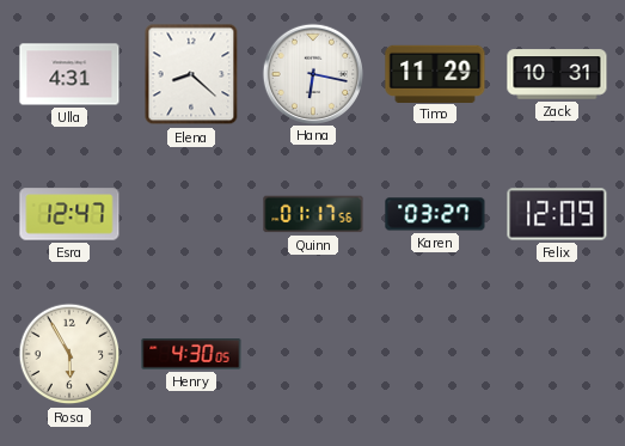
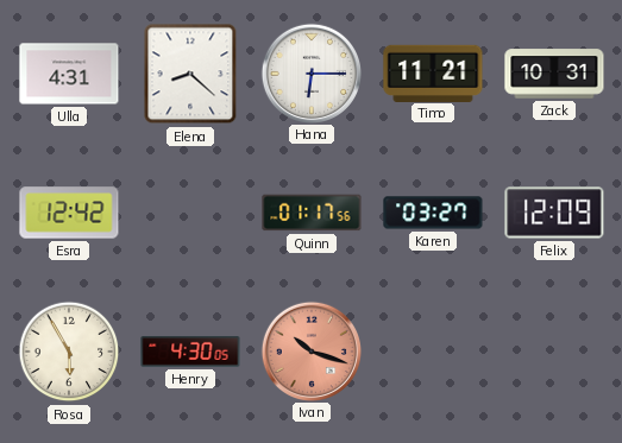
Hana: 6:17 -> 6:15
Timo: 11:29 -> 11:21
Esra: 12:47 -> 12:42
Ivan: none -> 10:18
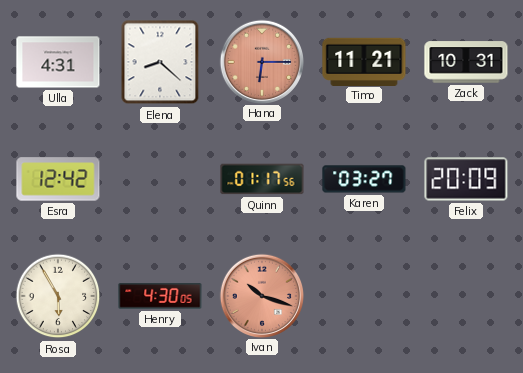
Hana dial: white -> salmon
Felix: 12:09 -> 20:09
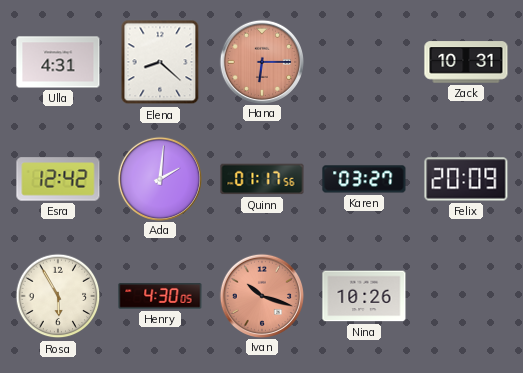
Timo: 11:21 -> none
Ada: none -> 2:01
Nina: none -> 10:26
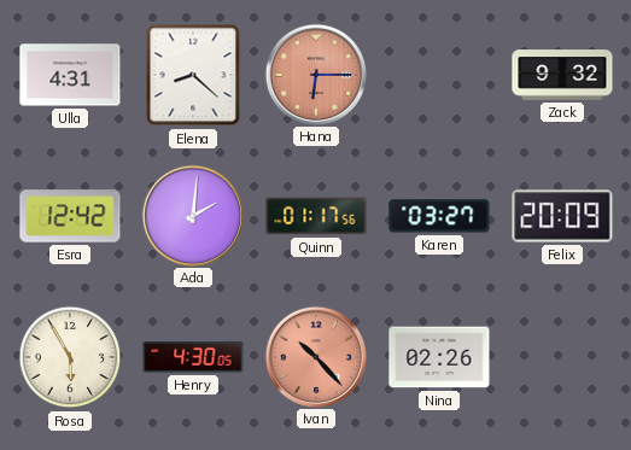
Zack: 10:31 -> 9:32
Ivan: 10:18 -> 10:23
Nina: 10:26 -> 02:26
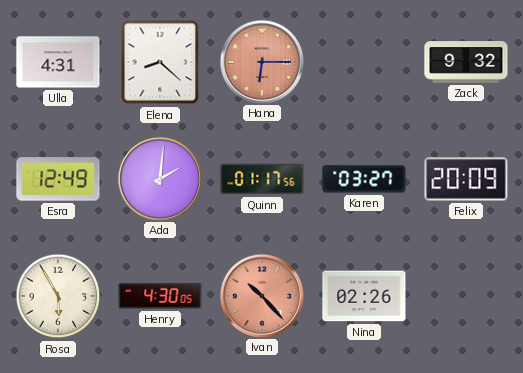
Esra: 12:42 -> 12:49
